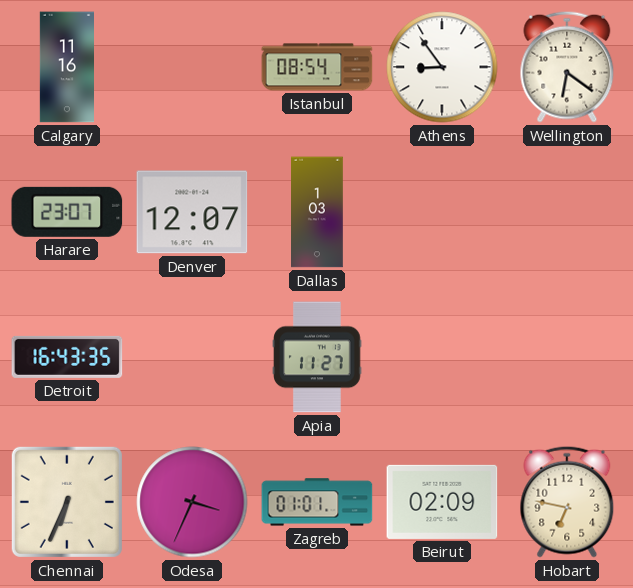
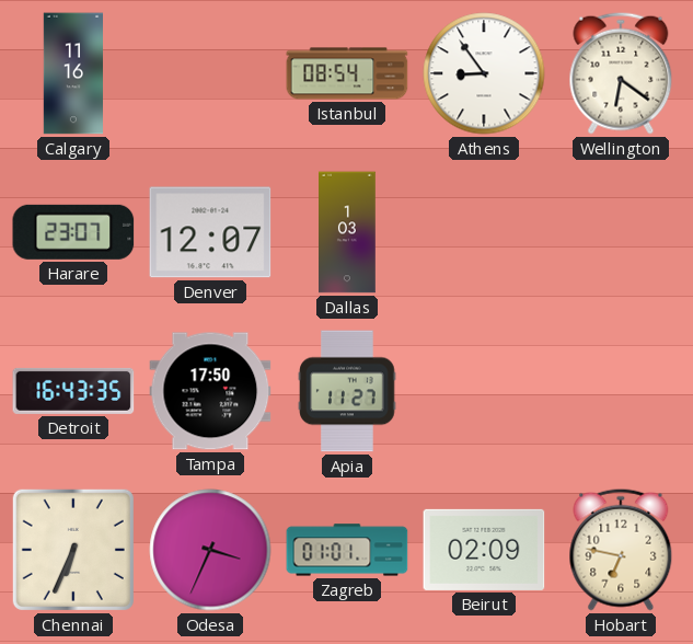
Tampa: none -> 17:50
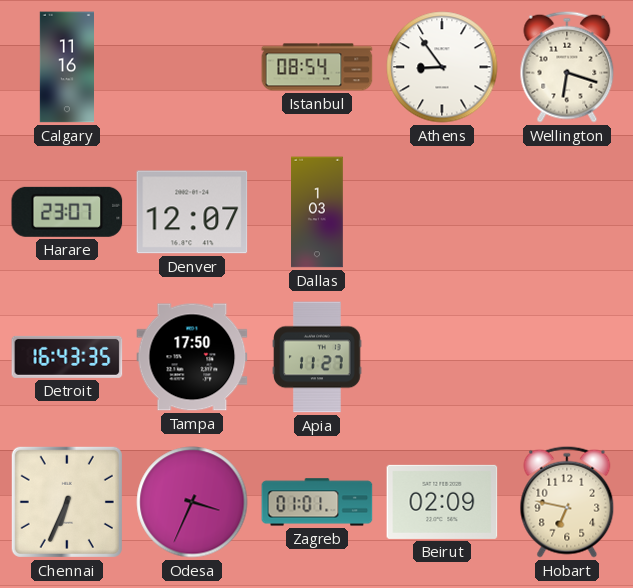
Wellington: 6:21 -> 6:18
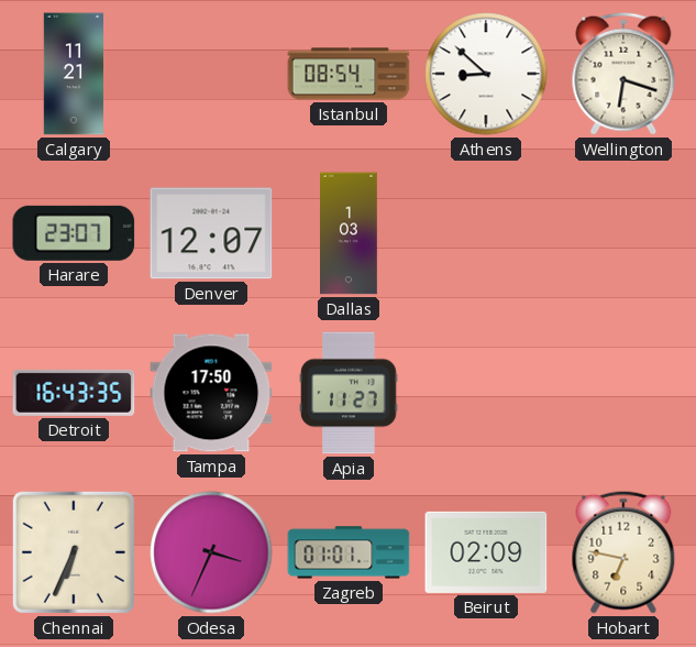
Calgary: 11:16 -> 11:21
Athens: 8:54 -> 8:52
